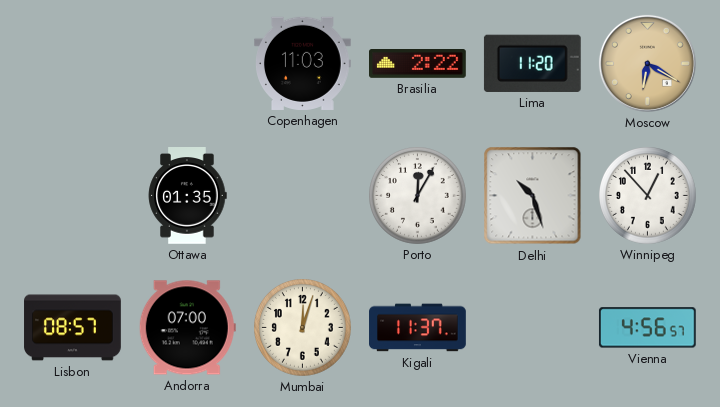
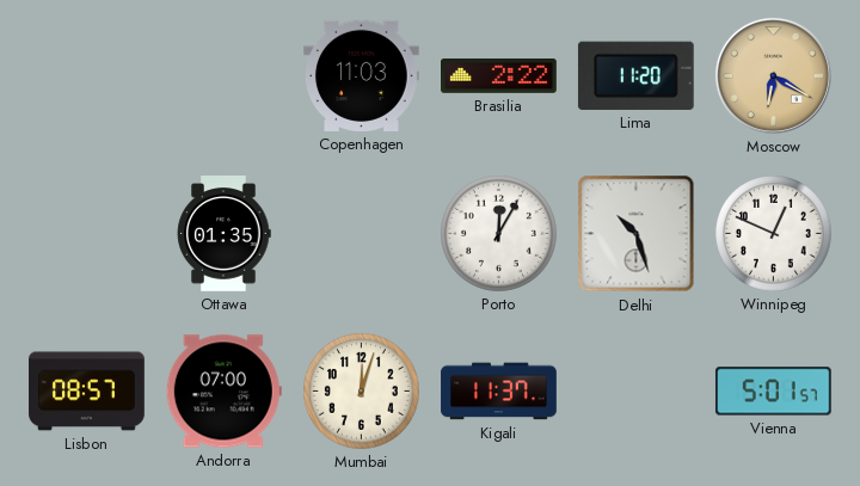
Winnipeg: 12:53 -> 12:49
Vienna: 4:56 -> 5:01
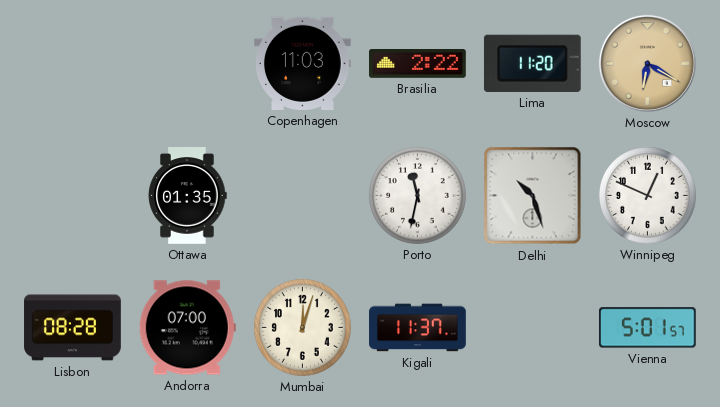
Porto: 12:05 -> 11:32
Lisbon: 08:57 -> 08:28
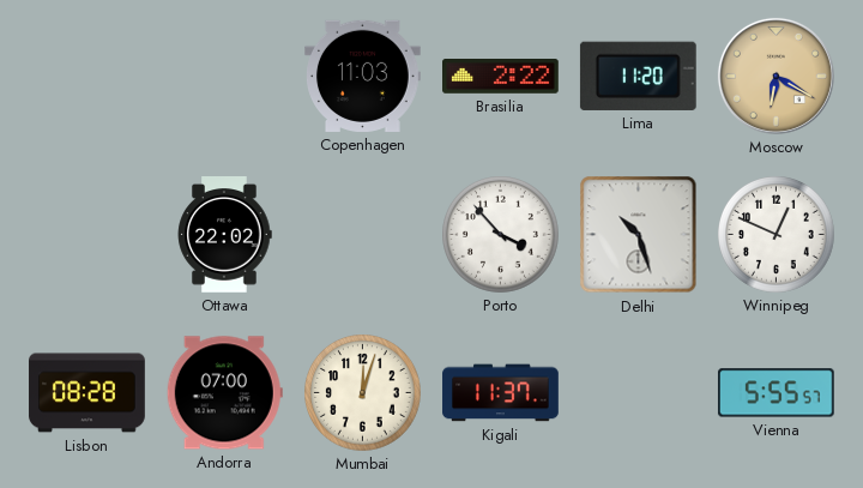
Ottawa: 01:35 -> 22:02
Porto: 11:32 -> 3:53
Vienna: 5:01 -> 5:55
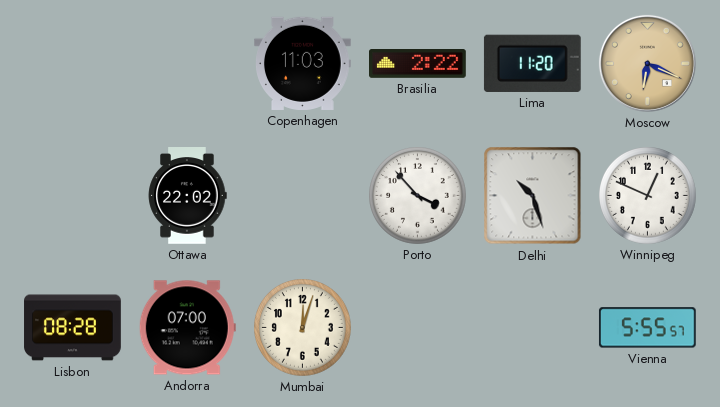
Moscow: 6:20 -> 6:19
Kigali: 11:37 -> none
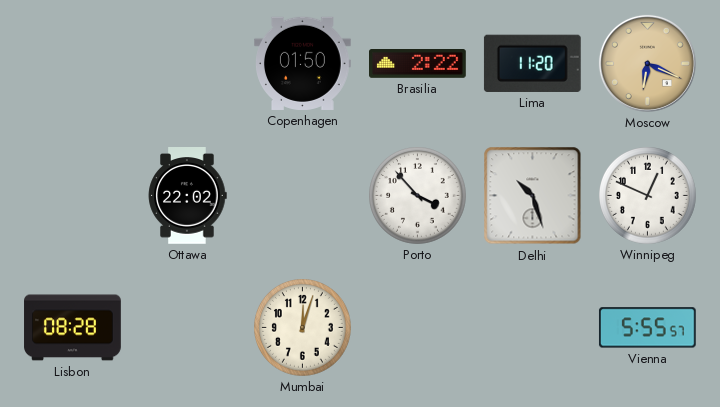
Copenhagen: 11:03 -> 01:50
Andorra: 07:00 -> none
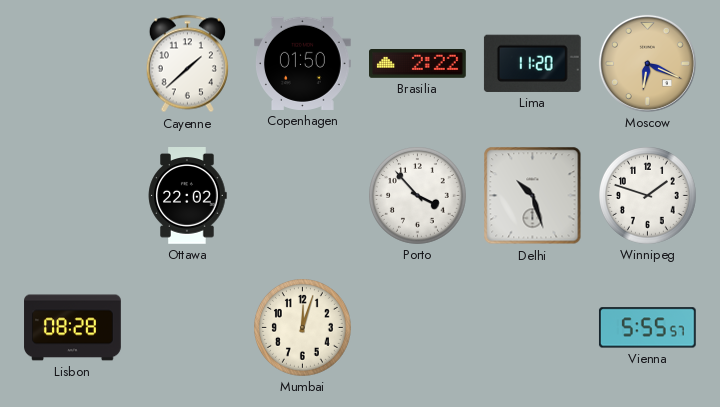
Cayenne: none -> 1:38
Winnipeg: 12:49 -> 1:48
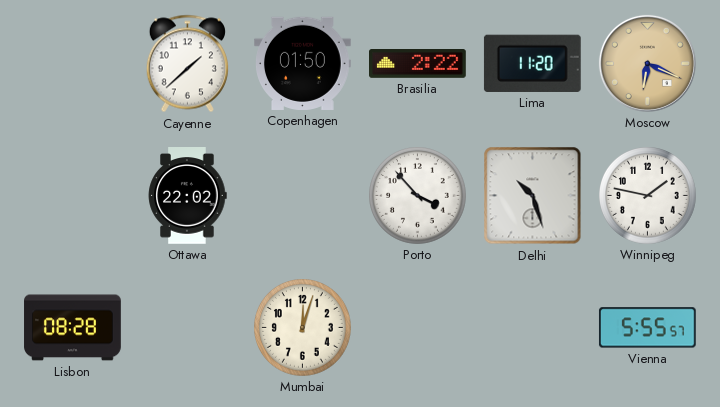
Winnipeg: 1:48 -> 1:47
